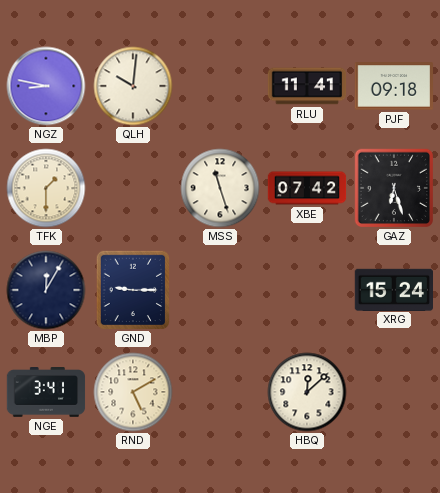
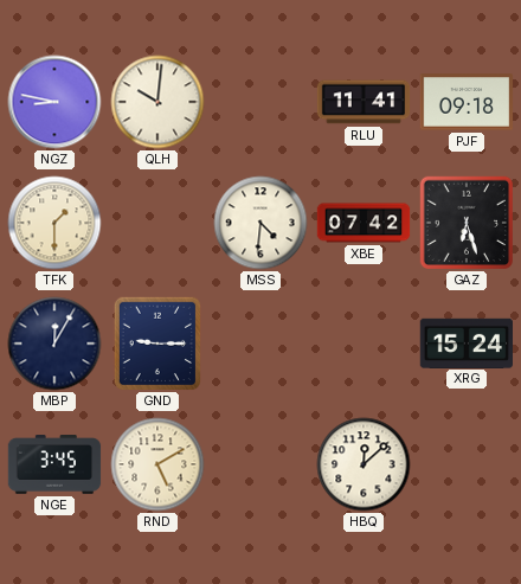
MSS: 11:27 -> 4:31
NGE: 3:41 -> 3:45
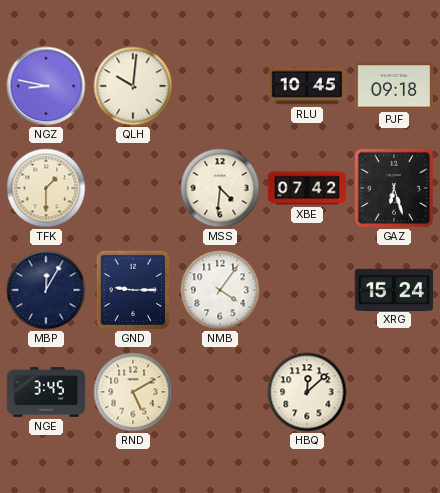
RLU: 11:41 -> 10:45
NMB: none -> 4:06
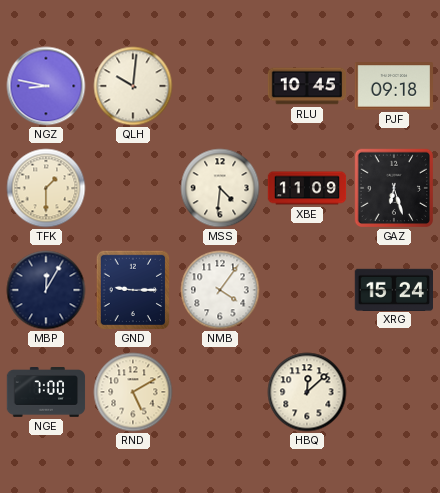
XBE: 07:42 -> 11:09
NGE: 3:45 -> 7:00
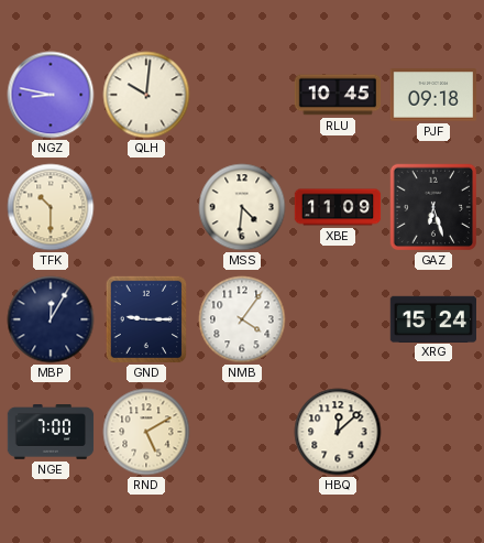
TFK: 1:30 -> 10:30
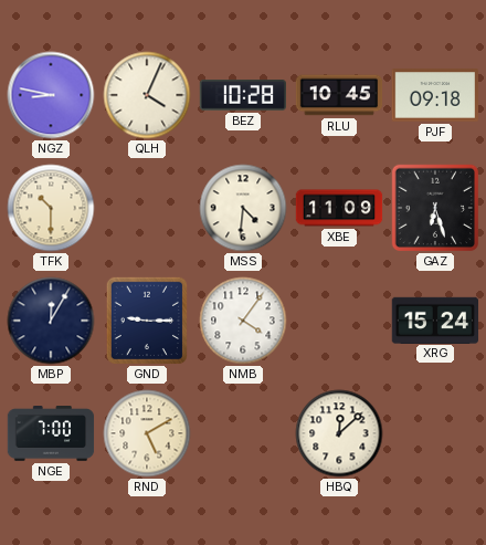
QLH: 10:01 -> 4:04
BEZ: none -> 10:28
